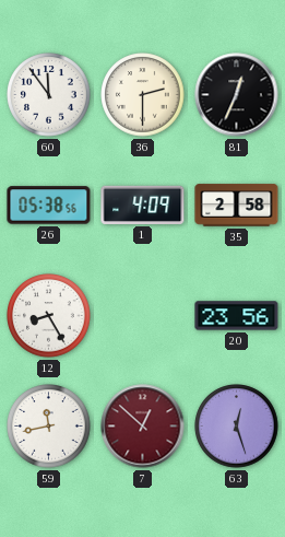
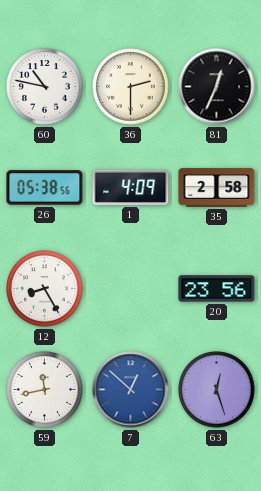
60: 11:54 -> 10:47
7 dial: burgundy -> blue
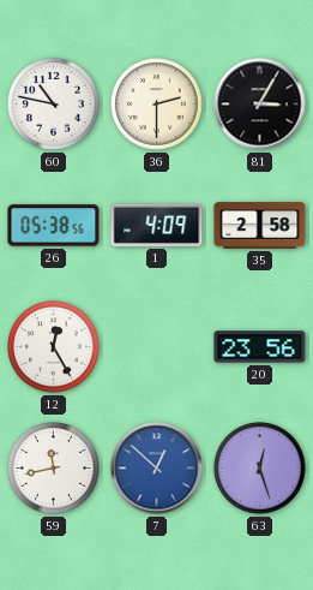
81: 12:34 -> 3:05
12: 8:25 -> 12:25
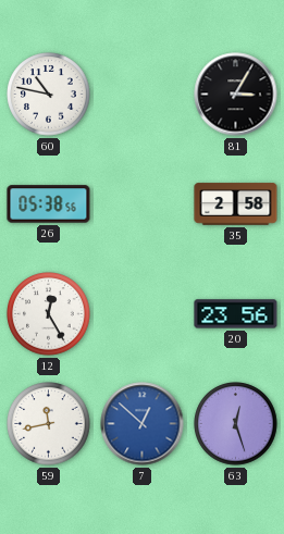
36: 2:30 -> none
1: 4:09 -> none
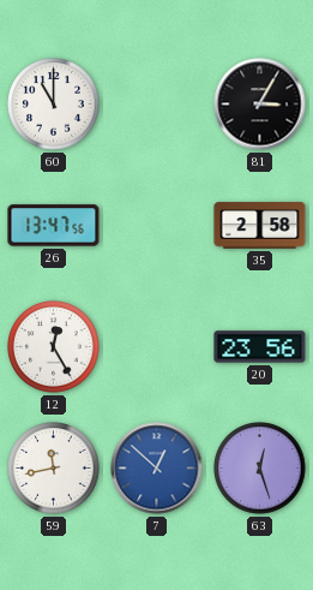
60: 10:47 -> 11:00
26: 05:38 -> 13:47
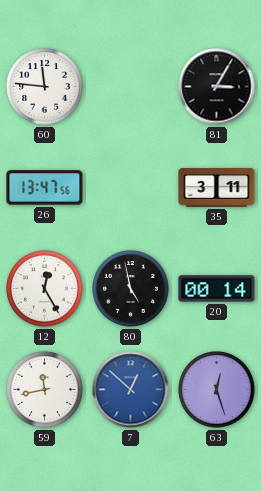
60: 11:00 -> 11:46
35: 2:58 -> 3:11
80: none -> 4:58
20: 23:56 -> 00:14
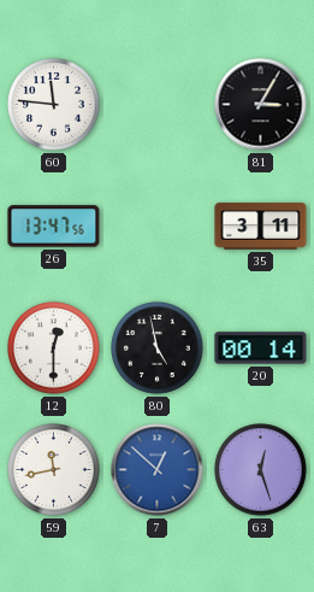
12: 12:25 -> 12:30
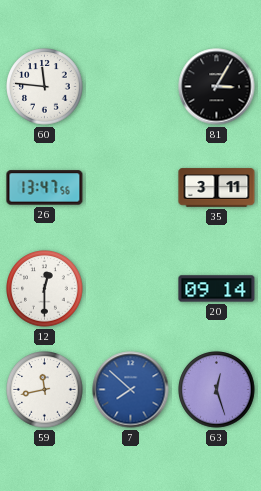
80: 4:58 -> none
20: 00:14 -> 09:14
7: 12:52 -> 7:52
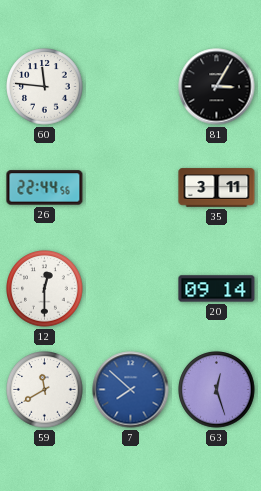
26: 13:47 -> 22:44
59: 11:43 -> 11:40
